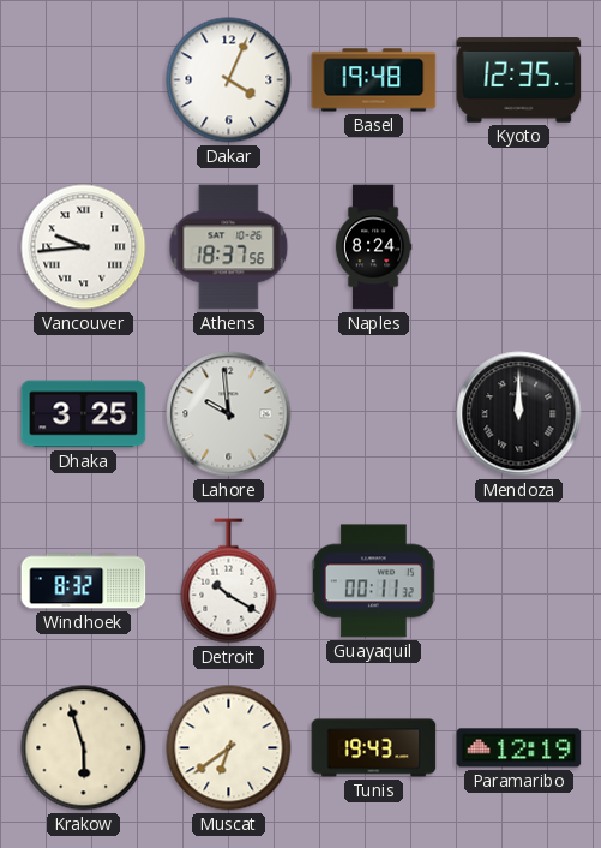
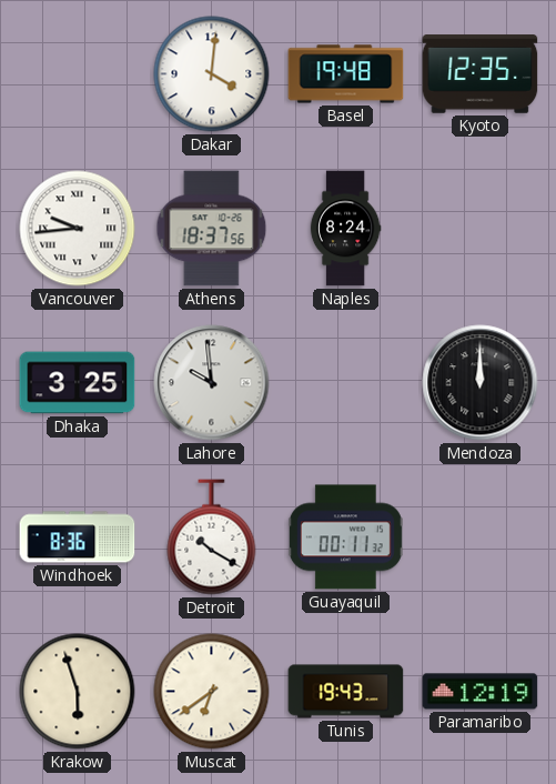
Dakar: 4:04 -> 4:01
Windhoek: 8:32 -> 8:36
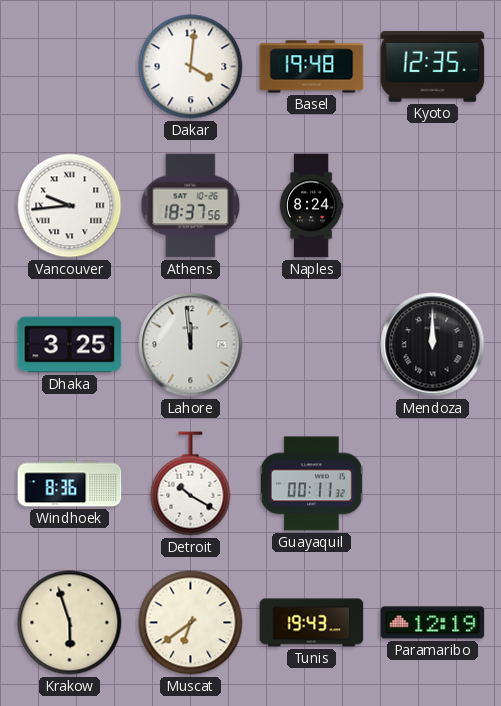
Lahore: 9:59 -> 11:59
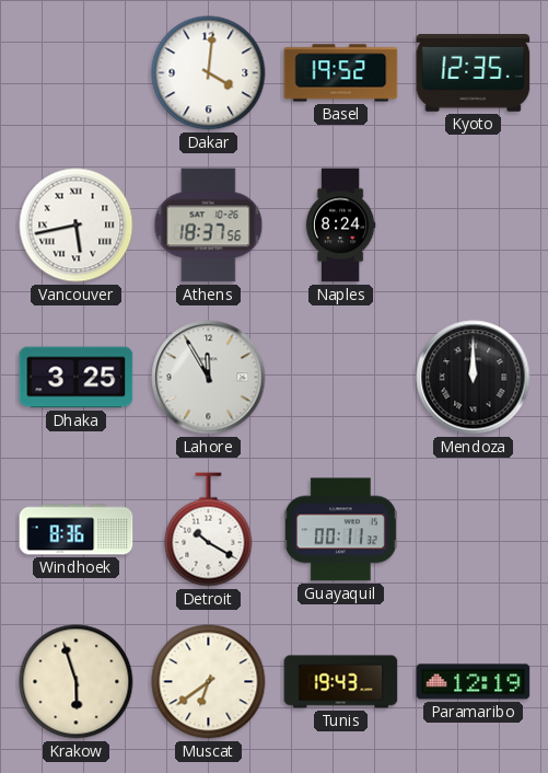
Basel: 19:48 -> 19:52
Vancouver: 9:44 -> 5:43
Lahore: 11:59 -> 11:55
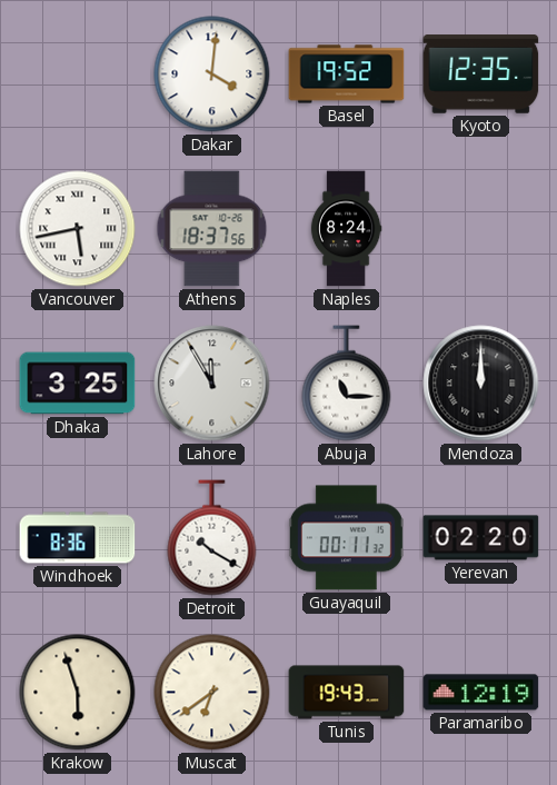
Abuja: none -> 11:15
Yerevan: none -> 02:20
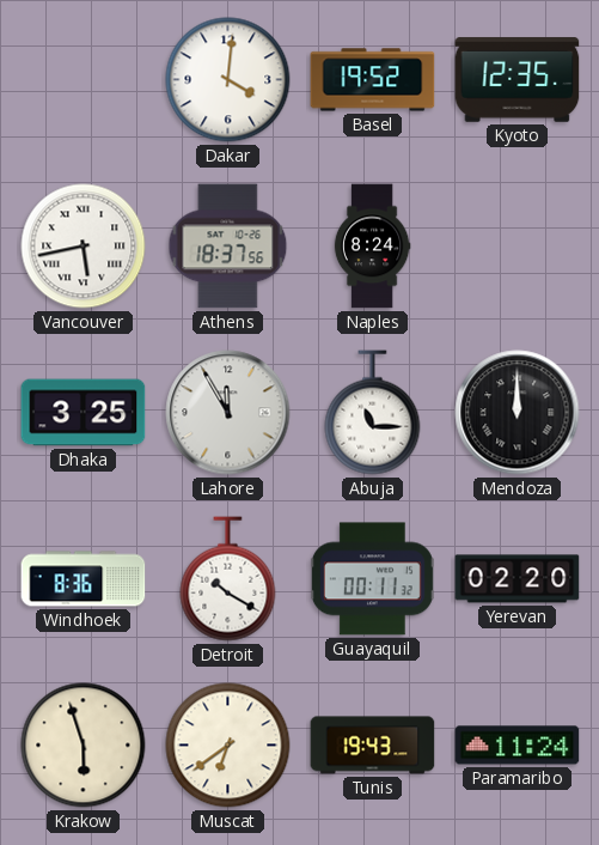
Paramaribo: 12:19 -> 11:24
